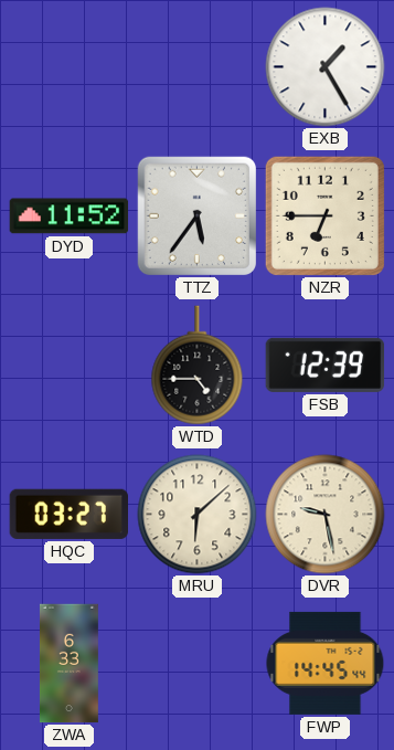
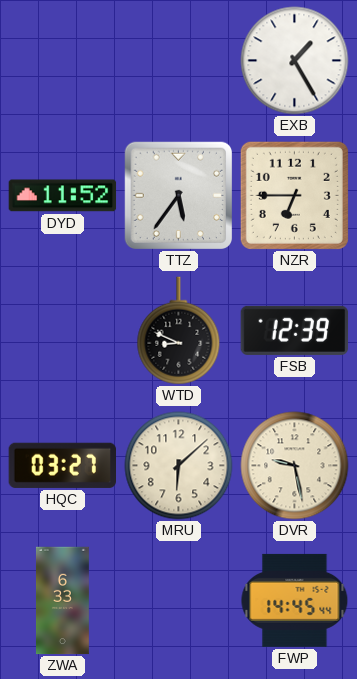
WTD: 4:45 -> 8:49
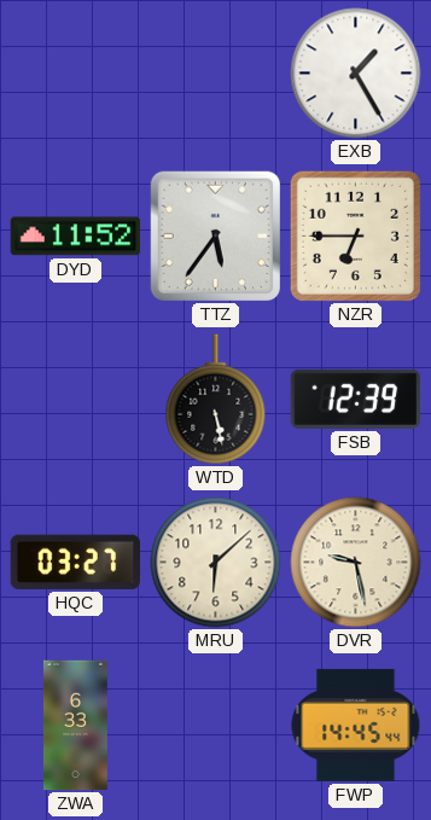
WTD: 8:49 -> 5:28
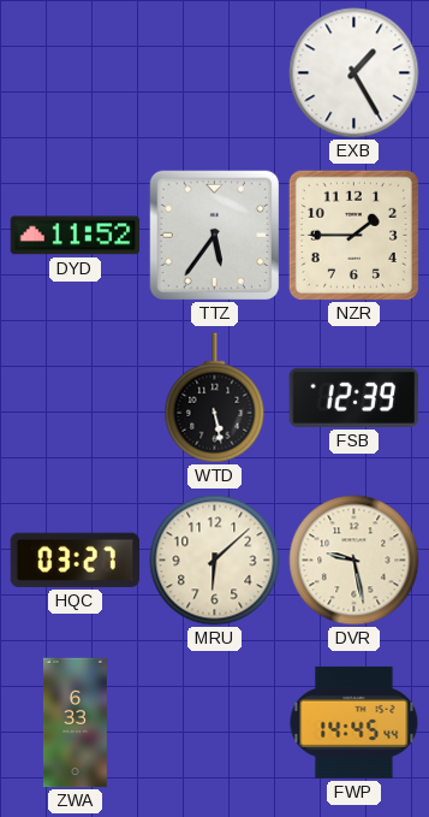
NZR: 6:45 -> 1:45
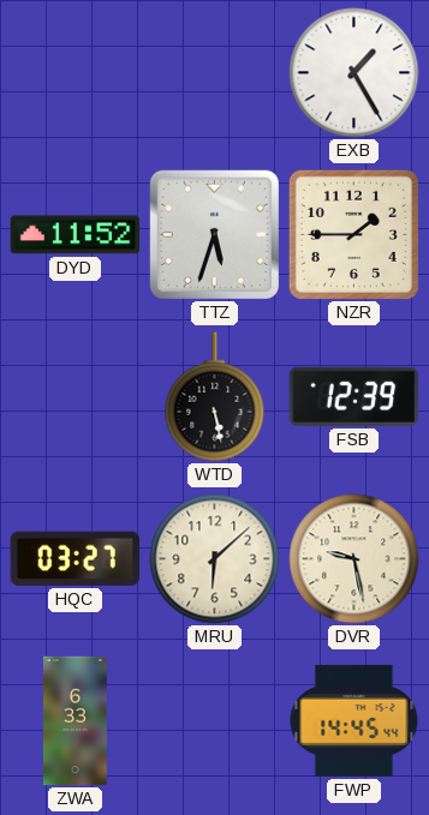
TTZ: 5:36 -> 5:33
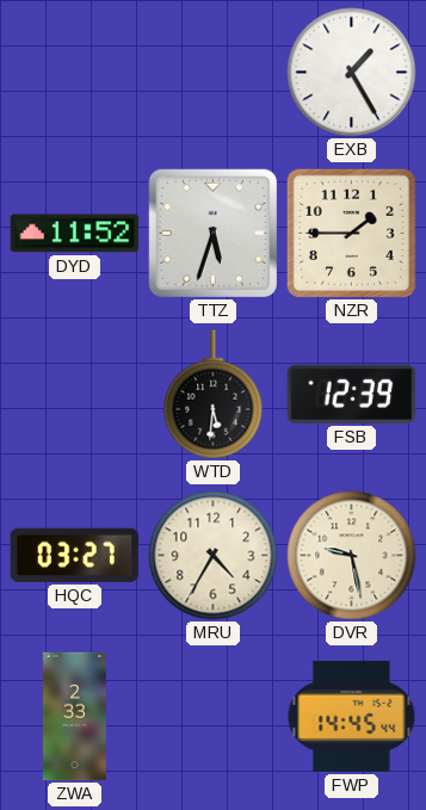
WTD: 5:28 -> 5:31
MRU: 6:08 -> 4:35
ZWA: 6:33 -> 2:33
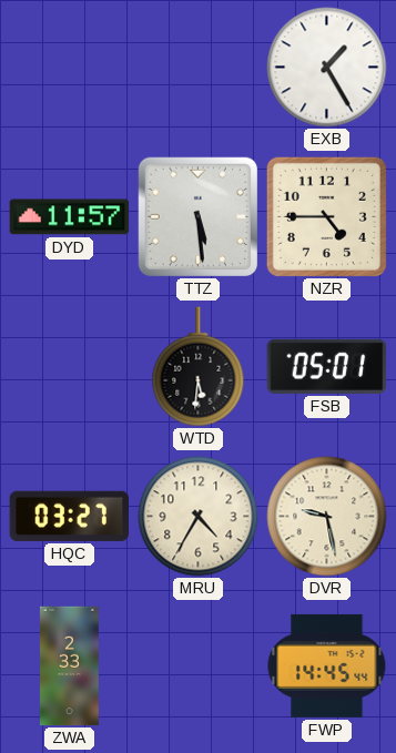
DYD: 11:52 -> 11:57
TTZ: 5:33 -> 5:29
NZR: 1:45 -> 4:45
FSB: 12:39 -> 05:01
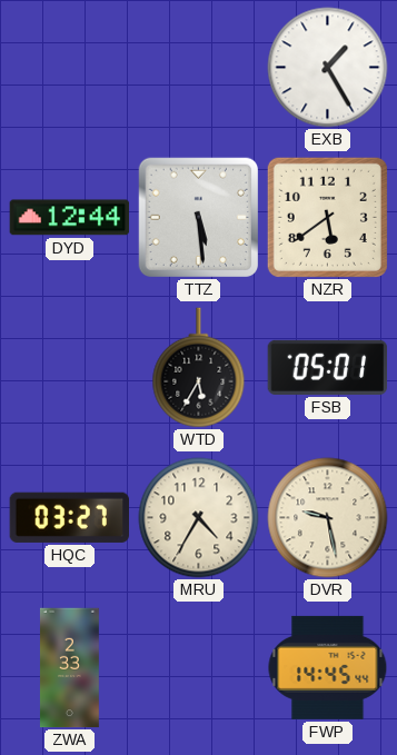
DYD: 11:57 -> 12:44
NZR: 4:45 -> 5:39
WTD: 5:31 -> 5:35
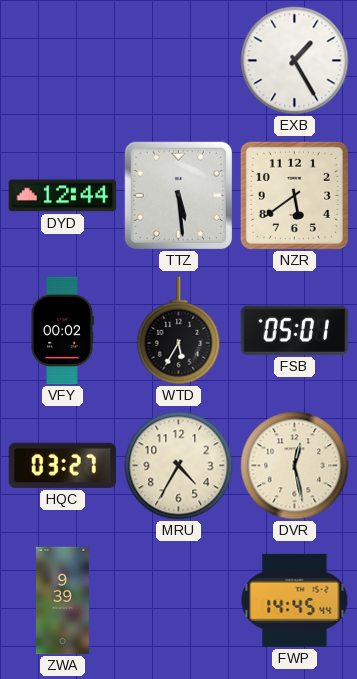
VFY: none -> 00:02
DVR: 9:28 -> 12:28
ZWA: 2:33 -> 9:39
